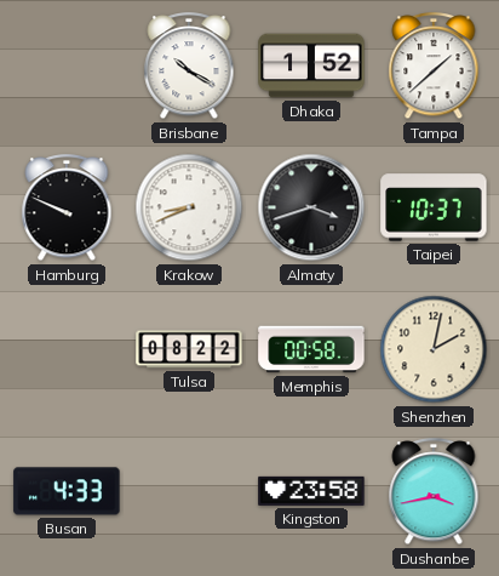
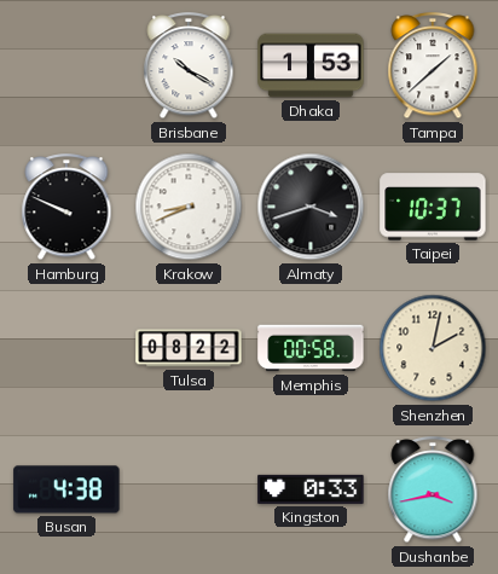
Dhaka: 1:52 -> 1:53
Busan: 4:33 -> 4:38
Kingston: 23:58 -> 0:33
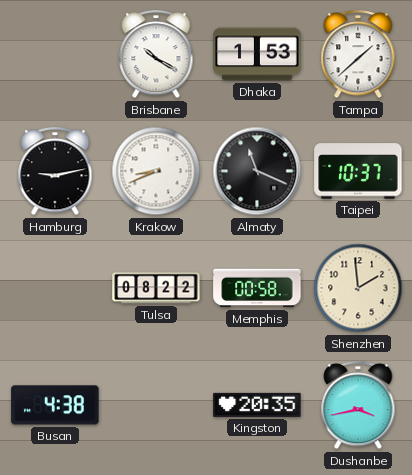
Hamburg: 9:49 -> 9:13
Almaty: 3:42 -> 11:19
Shenzhen: 2:02 -> 1:59
Kingston: 0:33 -> 20:35
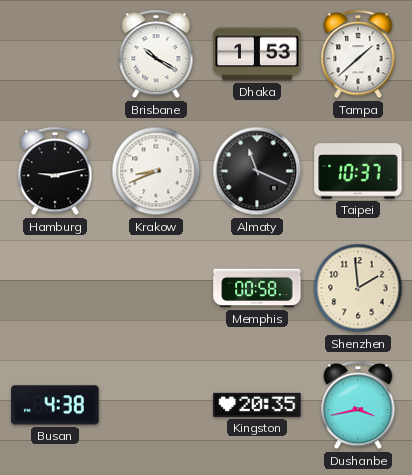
Tulsa: 08:22 -> none
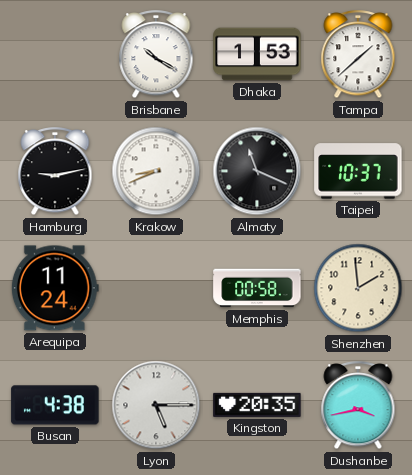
Arequipa: none -> 11:24
Lyon: none -> 5:15
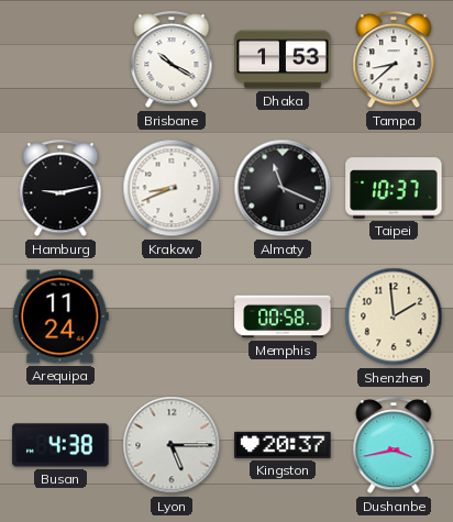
Tampa: 1:38 -> 8:38
Kingston: 20:35 -> 20:37
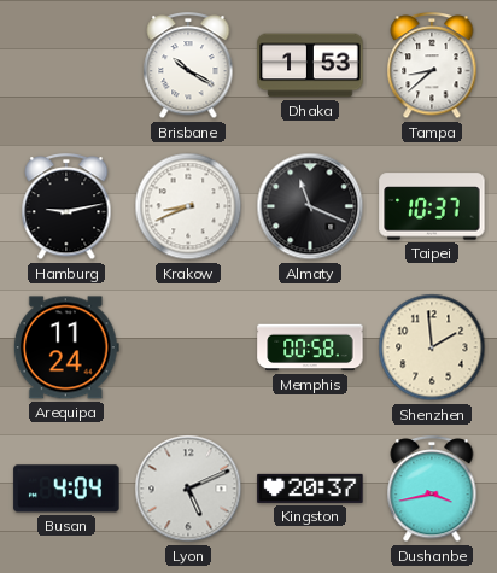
Busan: 4:38 -> 4:04
Lyon: 5:15 -> 5:11
